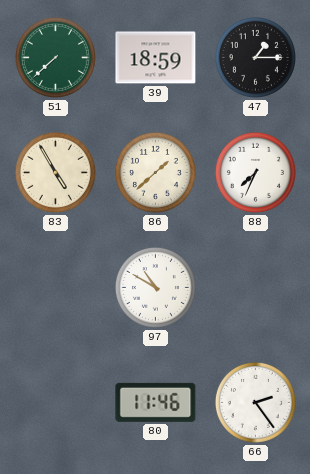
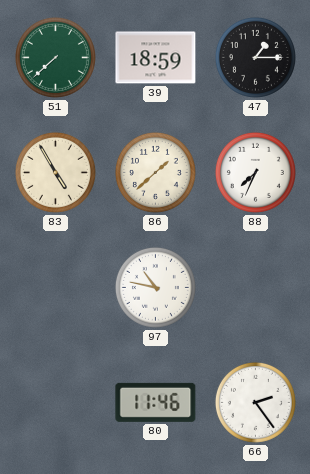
97: 10:50 -> 10:47
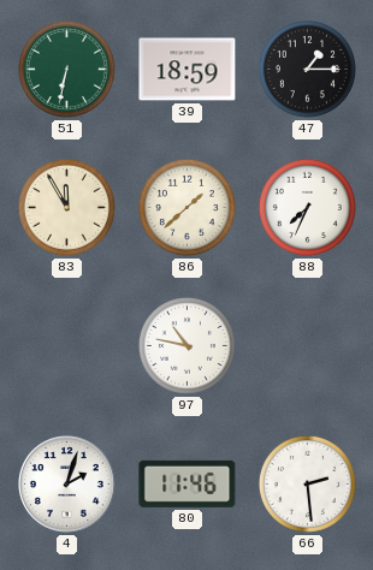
51: 7:38 -> 6:32
83: 4:55 -> 11:55
4: none -> 2:03
66: 2:24 -> 2:29
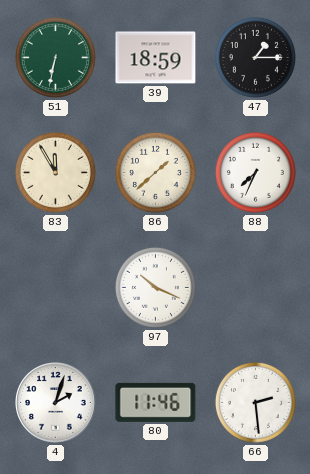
97: 10:47 -> 10:19
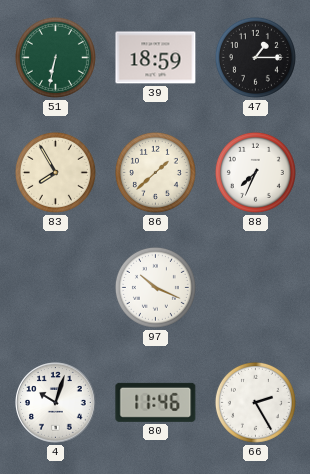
83: 11:55 -> 7:55
4: 2:03 -> 10:03
66: 2:29 -> 2:25
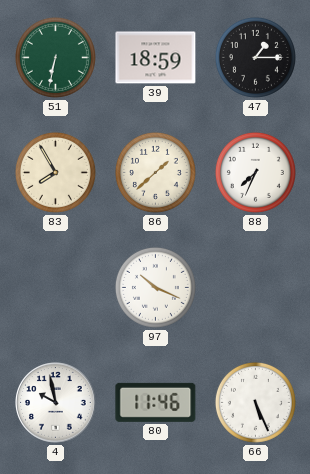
4: 10:03 -> 9:58
66: 2:25 -> 5:26
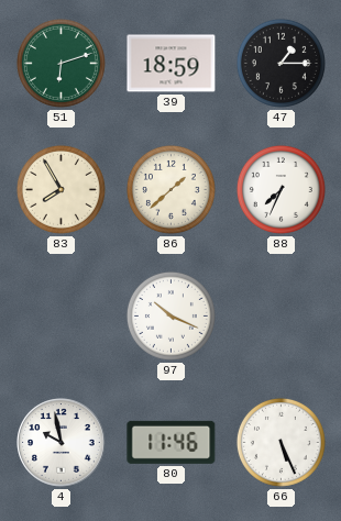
51: 6:32 -> 6:12
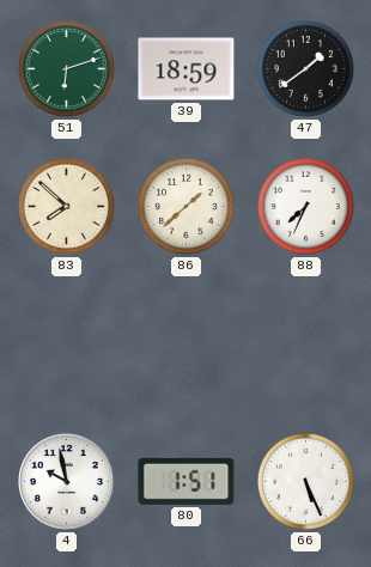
47: 1:15 -> 1:39
83: 7:55 -> 7:52
97: 10:19 -> none
80: 11:46 -> 1:51
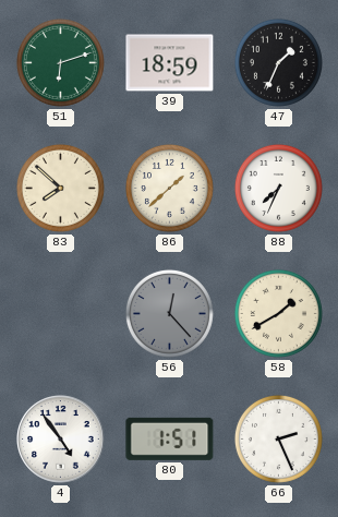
47: 1:39 -> 1:34
56: none -> 12:23
58: none -> 1:40
4: 9:58 -> 4:54
66: 5:26 -> 2:26
